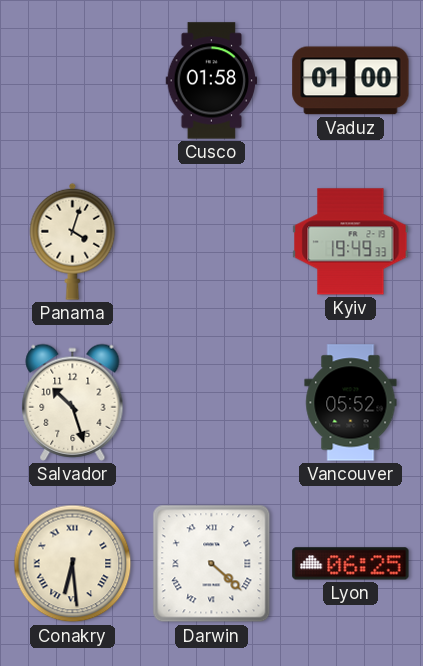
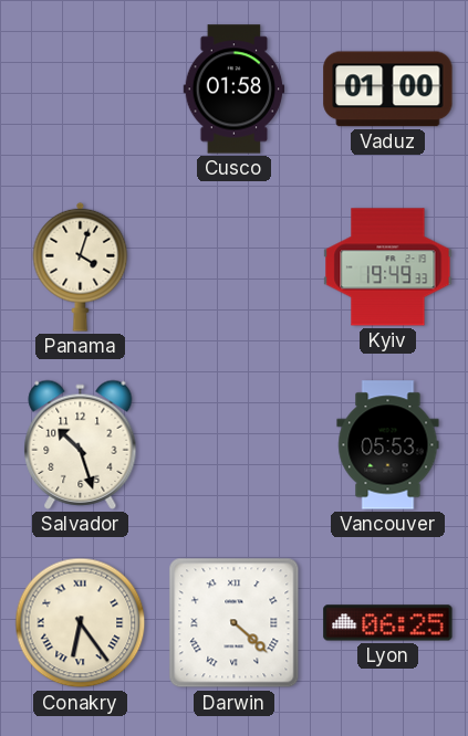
Vancouver: 05:52 -> 05:53
Conakry: 6:29 -> 6:24
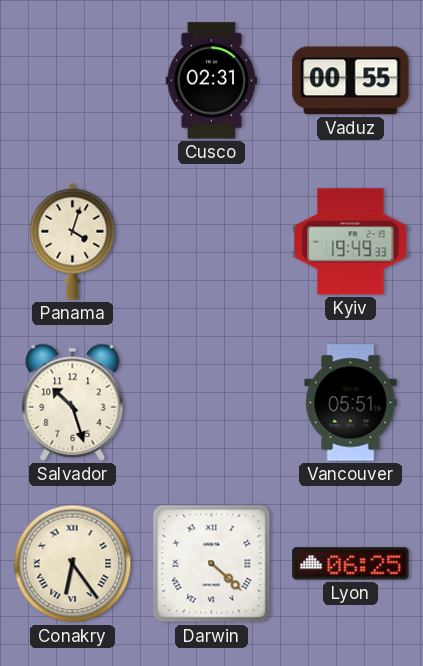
Cusco: 01:58 -> 02:31
Vaduz: 01:00 -> 00:55
Vancouver: 05:53 -> 05:51
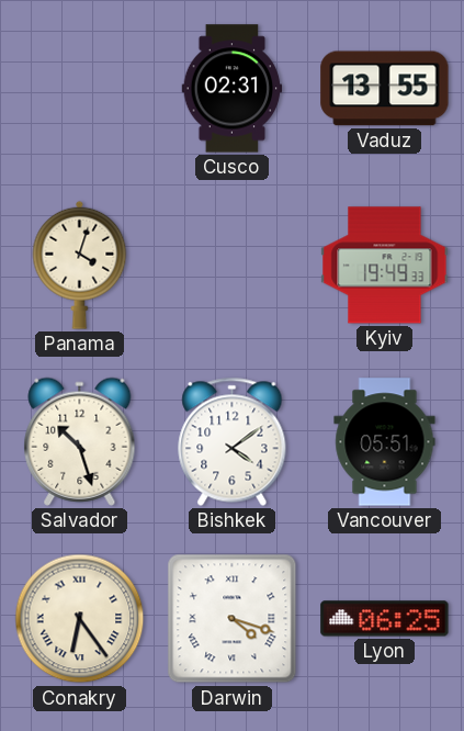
Vaduz: 00:55 -> 13:55
Bishkek: none -> 4:09
Darwin: 4:22 -> 4:18
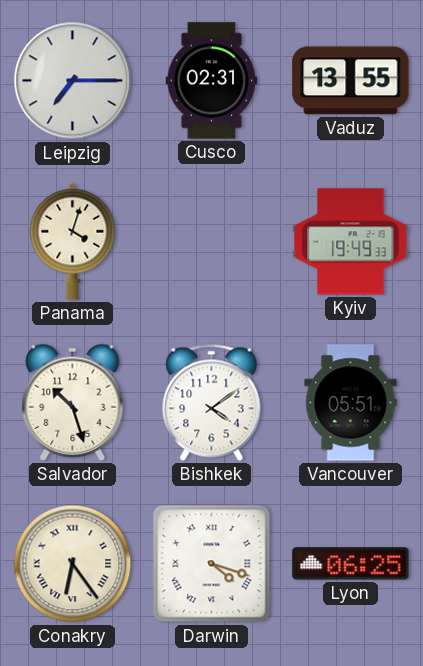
Leipzig: none -> 7:15
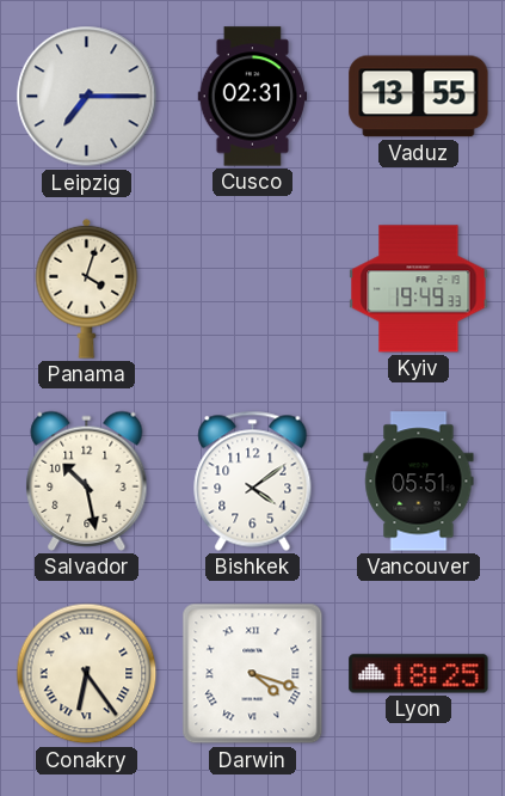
Salvador: 10:27 -> 10:28
Lyon: 06:25 -> 18:25
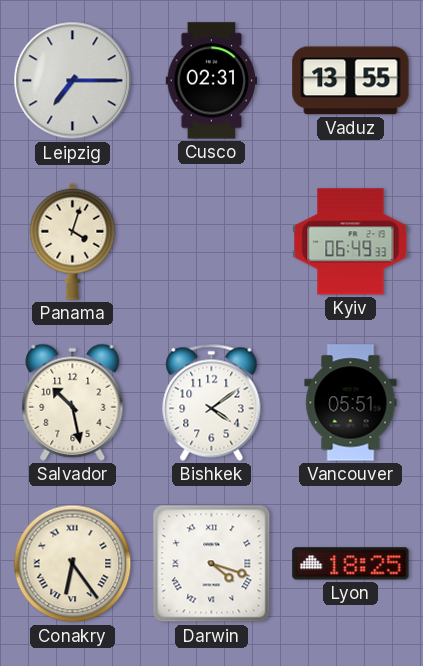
Kyiv: 19:49 -> 06:49
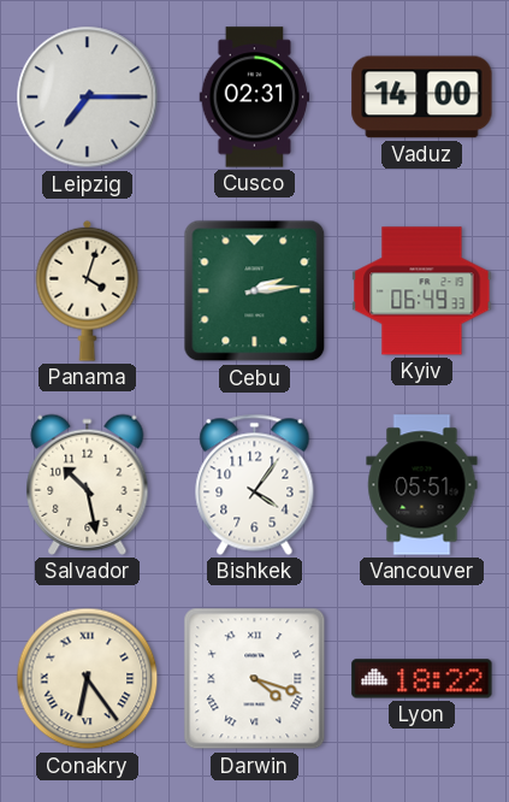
Vaduz: 13:55 -> 14:00
Cebu: none -> 2:14
Bishkek: 4:09 -> 4:06
Lyon: 18:25 -> 18:22
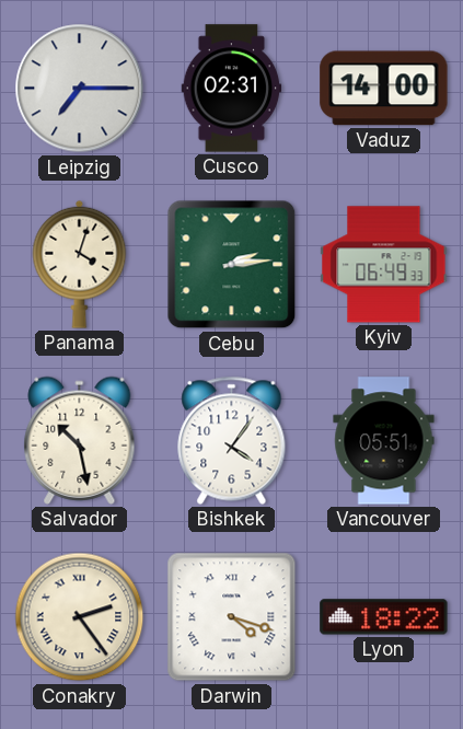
Conakry: 6:24 -> 2:24
